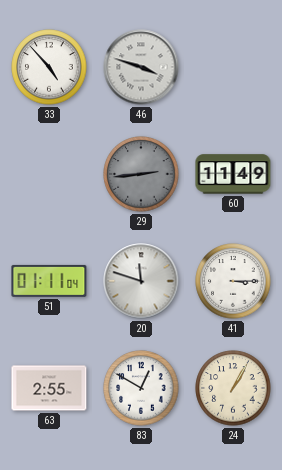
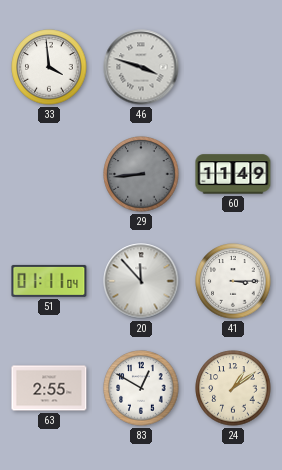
33: 4:53 -> 3:59
29: 2:44 -> 8:44
20: 11:48 -> 11:53
24: 1:05 -> 1:09
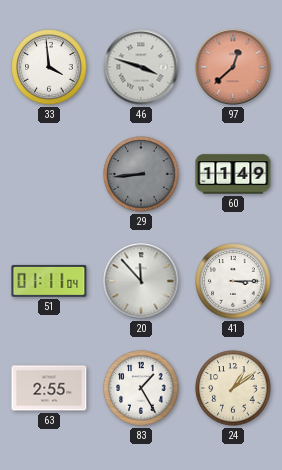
97: none -> 12:38
83: 12:50 -> 1:25
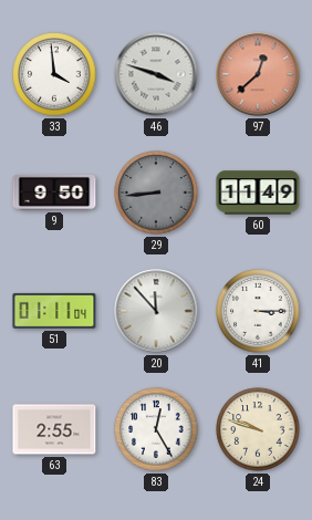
9: none -> 9:50
83: 1:25 -> 12:25
24: 1:09 -> 9:48
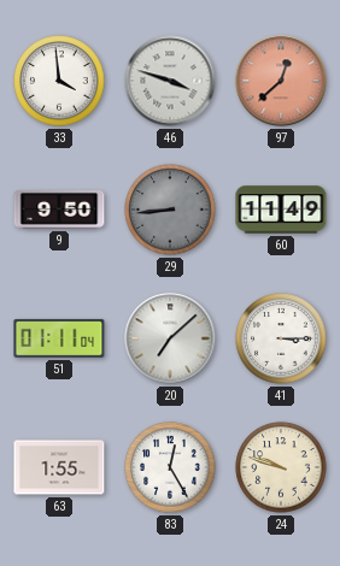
20: 11:53 -> 7:08
63: 2:55 -> 1:55
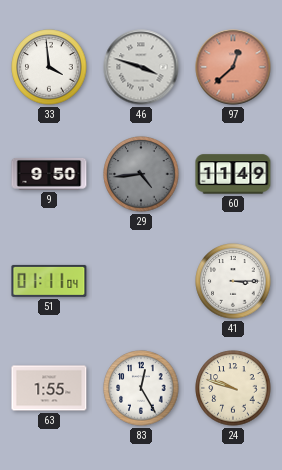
29: 8:44 -> 4:44
20: 7:08 -> none
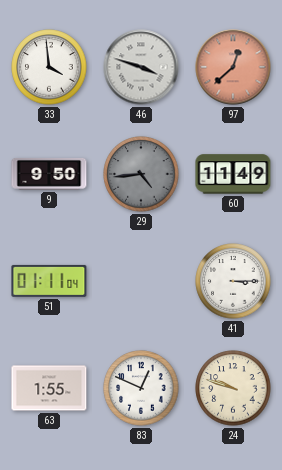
83: 12:25 -> 12:49
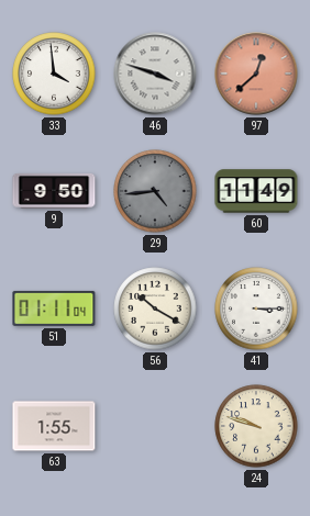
56: none -> 10:20
83: 12:49 -> none
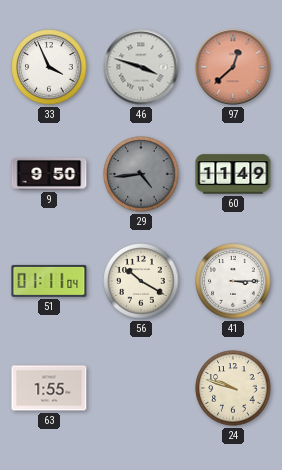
33: 3:59 -> 3:56
